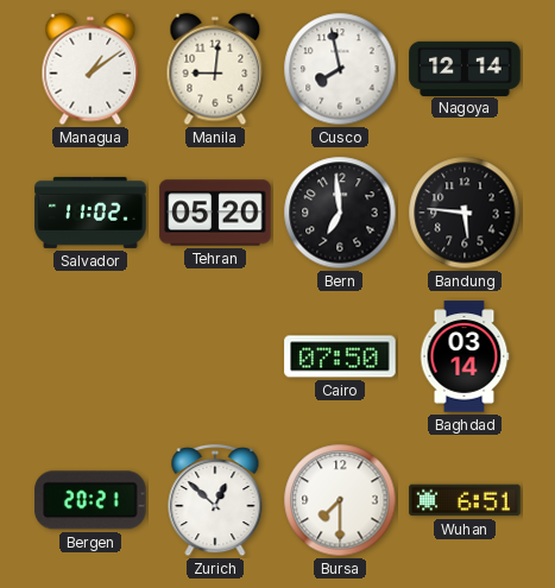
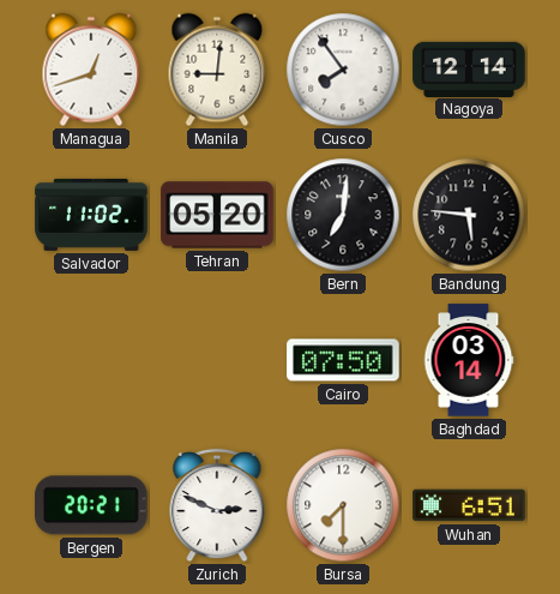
Managua: 1:09 -> 12:42
Cusco: 7:58 -> 7:54
Bern: 6:59 -> 7:01
Zurich: 12:52 -> 2:49
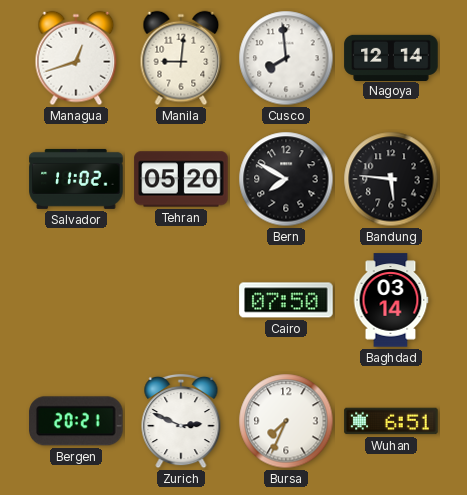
Cusco: 7:54 -> 7:59
Bern: 7:01 -> 7:50
Bursa: 7:30 -> 7:34
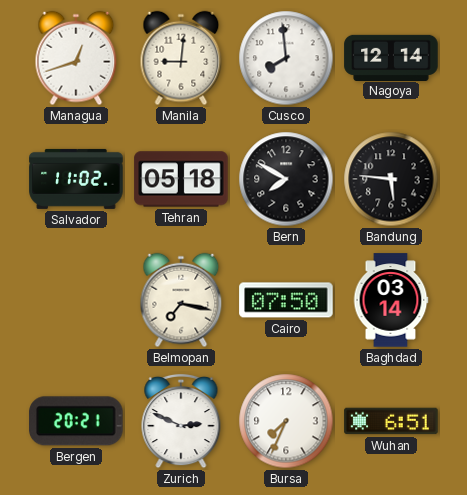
Tehran: 05:20 -> 05:18
Belmopan: none -> 7:17
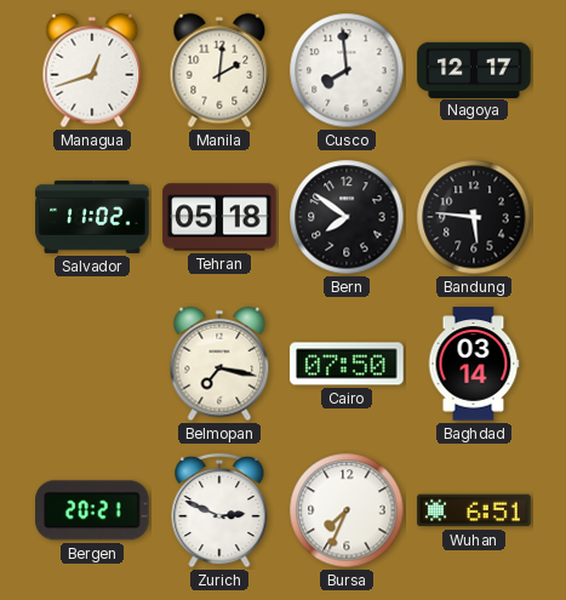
Manila: 9:01 -> 2:01
Nagoya: 12:14 -> 12:17
Bern: 7:50 -> 7:51
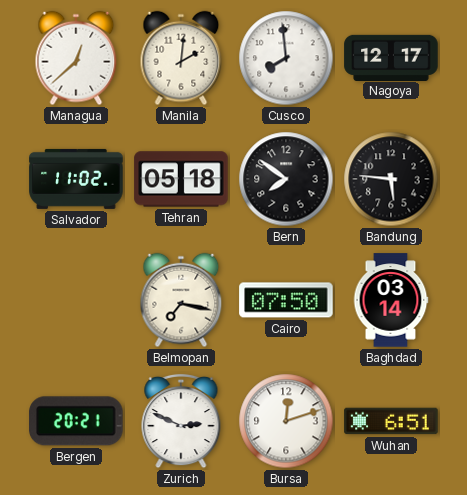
Managua: 12:42 -> 12:38
Bursa: 7:34 -> 12:12
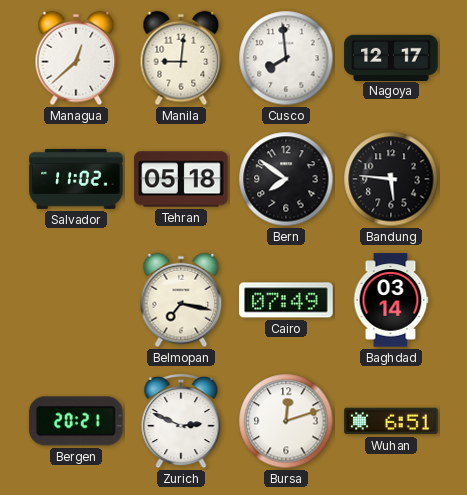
Manila: 2:01 -> 9:01
Cairo: 07:50 -> 07:49
